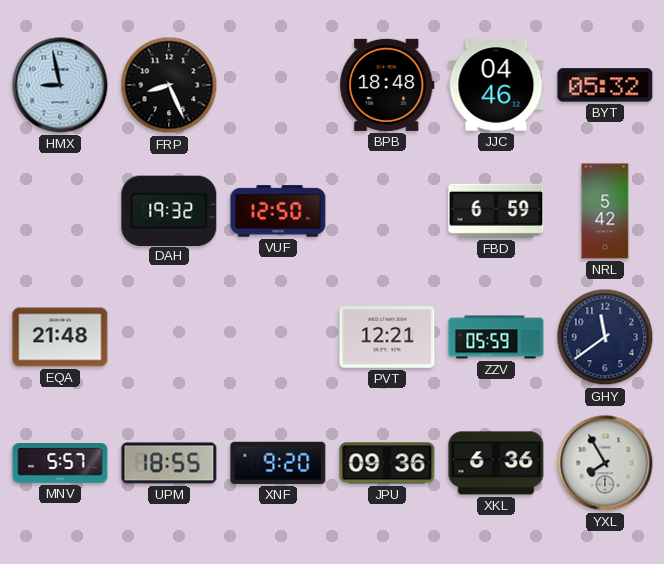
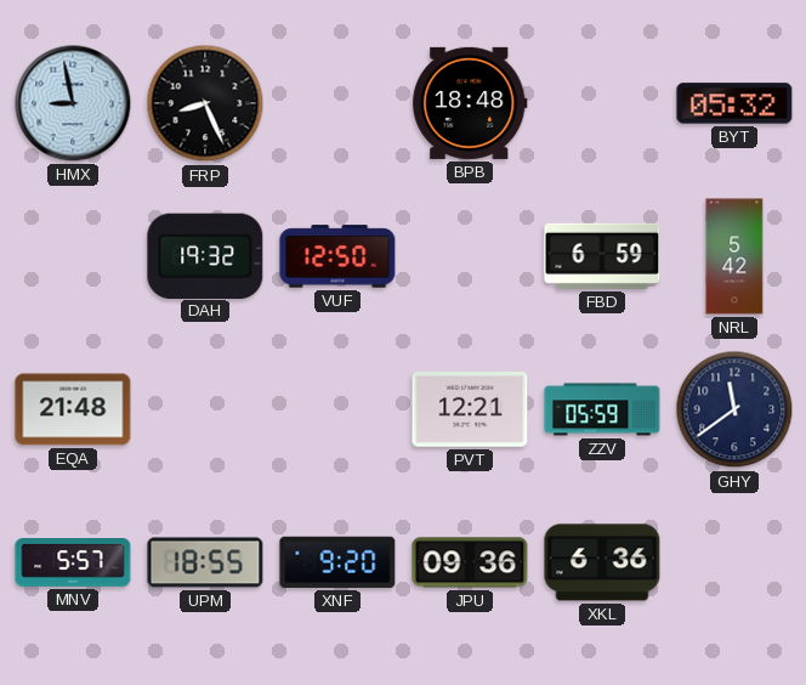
JJC: 04:46 -> none
YXL: 7:55 -> none
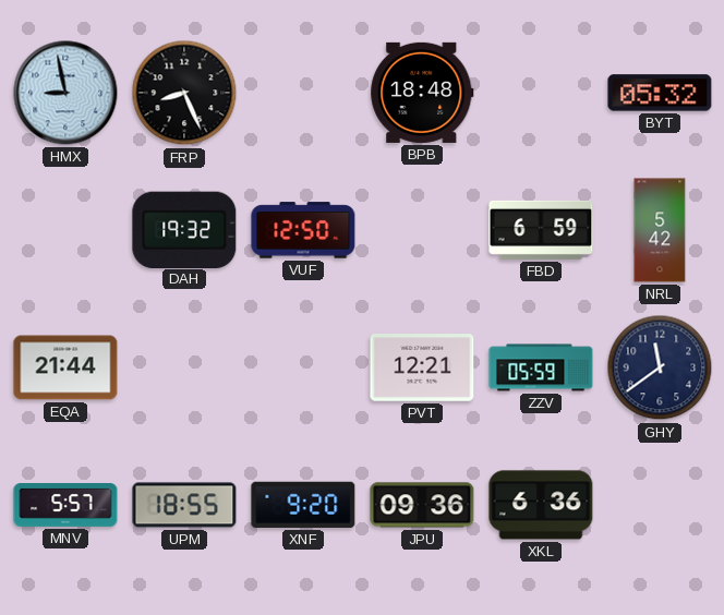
EQA: 21:48 -> 21:44
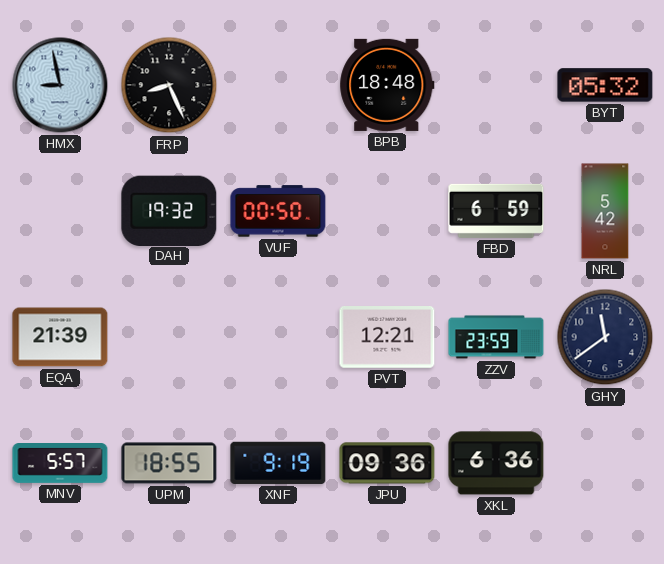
VUF: 12:50 -> 00:50
EQA: 21:44 -> 21:39
ZZV: 05:59 -> 23:59
XNF: 9:20 -> 9:19
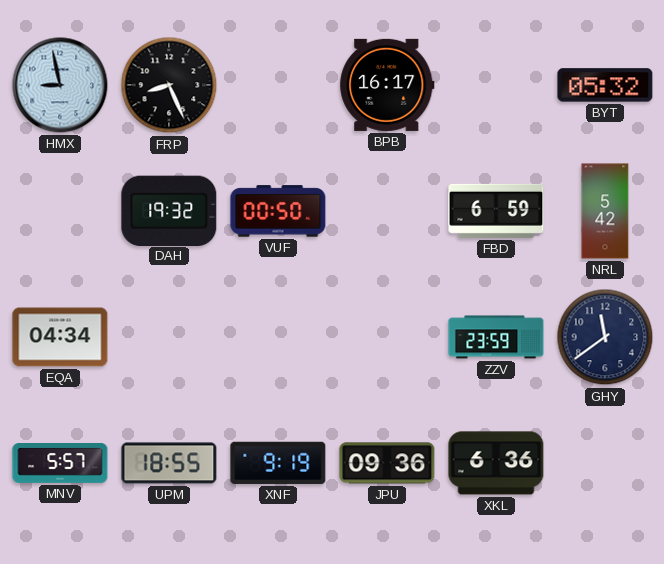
BPB: 18:48 -> 16:17
EQA: 21:39 -> 04:34
PVT: 12:21 -> none
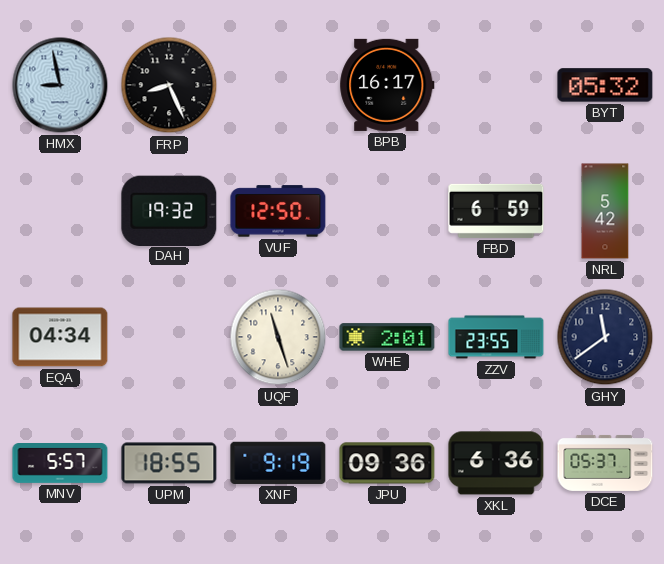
VUF: 00:50 -> 12:50
UQF: none -> 11:27
WHE: none -> 2:01
ZZV: 23:59 -> 23:55
DCE: none -> 05:37
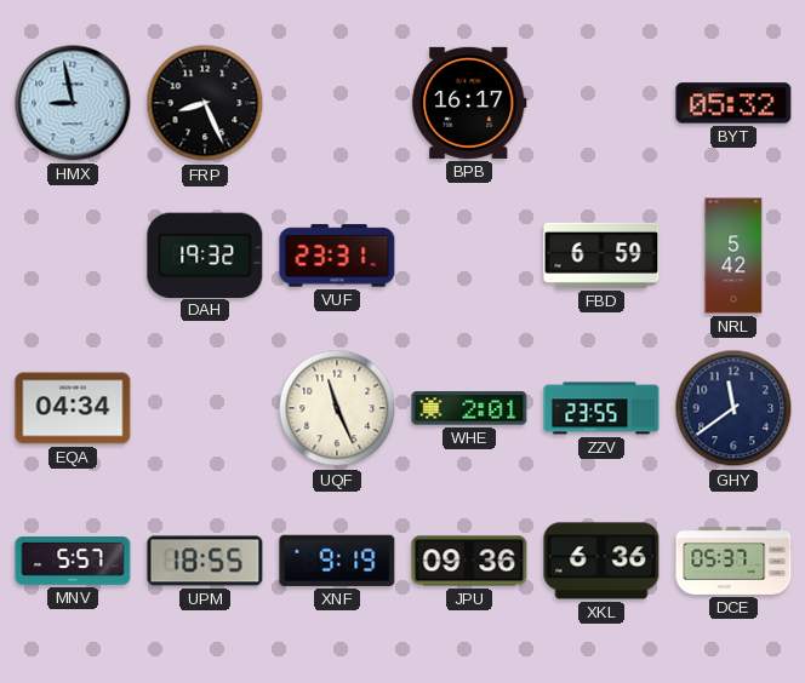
VUF: 12:50 -> 23:31
UQF: 11:27 -> 11:26
